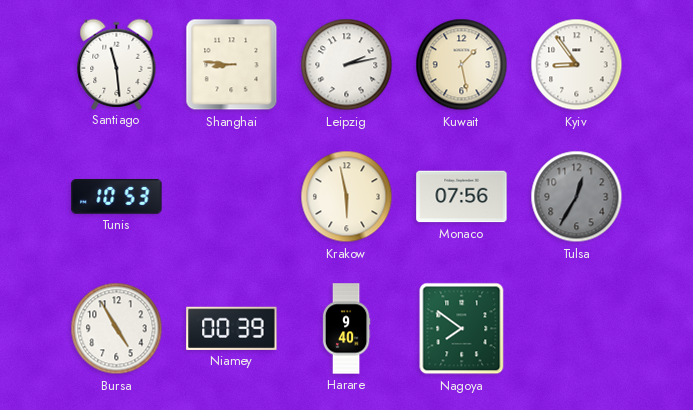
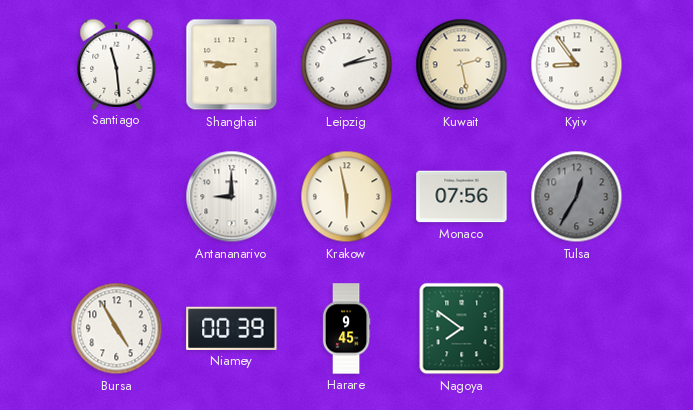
Kuwait: 1:28 -> 2:28
Tunis: 10:53 -> none
Antananarivo: none -> 9:00
Harare: 9:40 -> 9:45
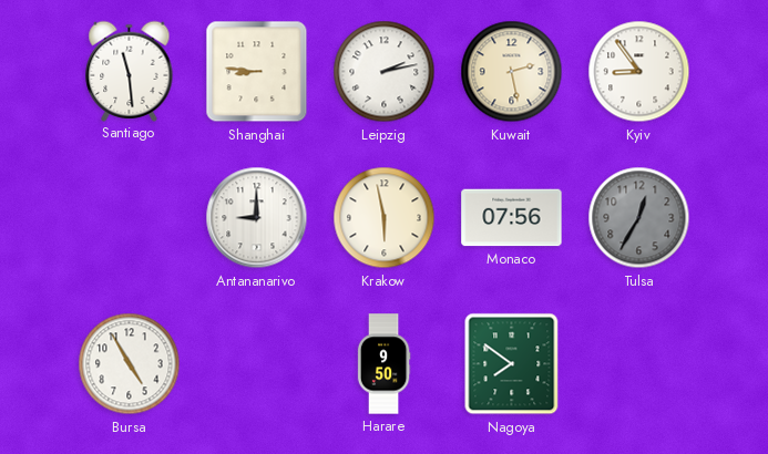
Niamey: 00:39 -> none
Harare: 9:45 -> 9:50
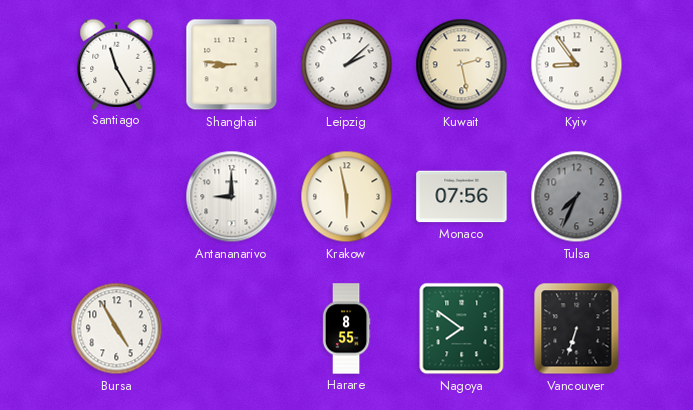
Santiago: 11:29 -> 11:25
Leipzig: 2:13 -> 2:08
Tulsa: 12:35 -> 7:34
Harare: 9:50 -> 8:55
Vancouver: none -> 6:33
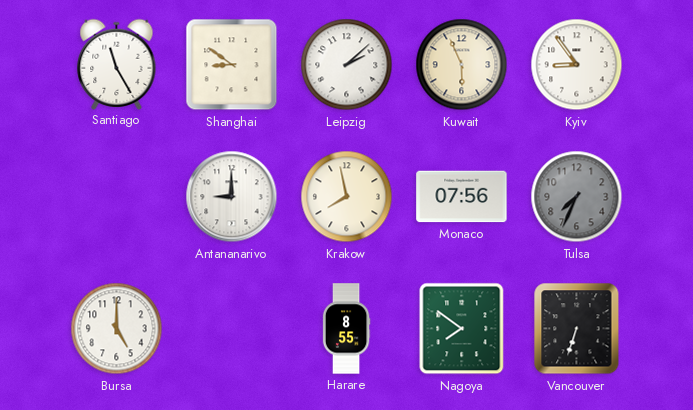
Shanghai: 8:46 -> 8:51
Kuwait: 2:28 -> 5:56
Krakow: 5:58 -> 7:58
Bursa: 4:55 -> 5:00
